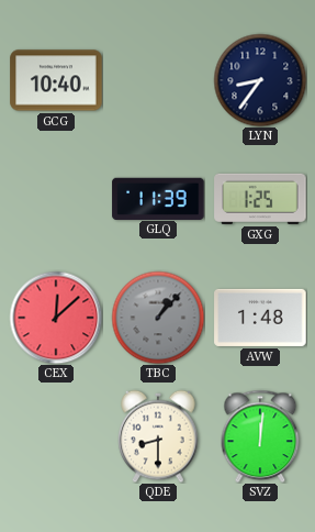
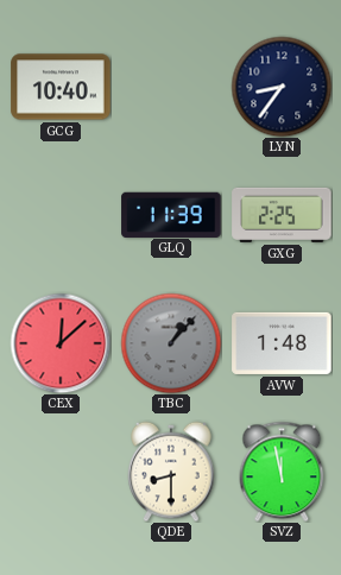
GXG: 1:25 -> 2:25
SVZ: 12:01 -> 11:58
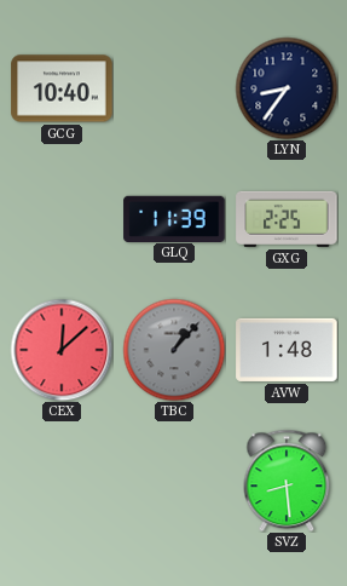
QDE: 8:30 -> none
SVZ: 11:58 -> 8:29
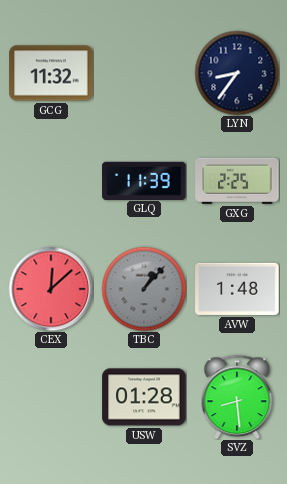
GCG: 10:40 -> 11:32
USW: none -> 01:28
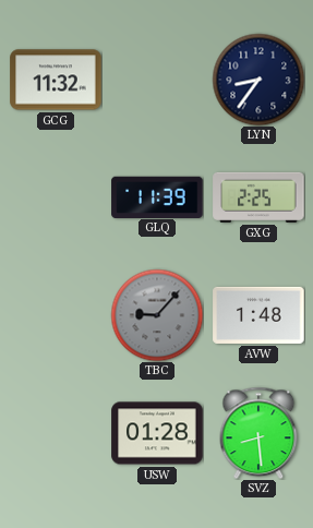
CEX: 12:08 -> none
TBC: 1:07 -> 9:07
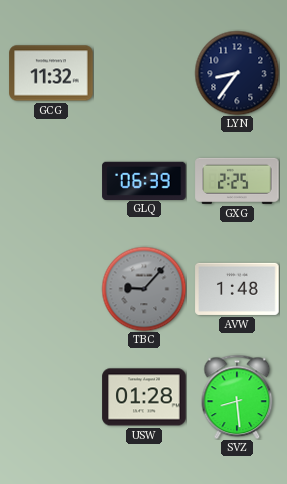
GLQ: 11:39 -> 06:39
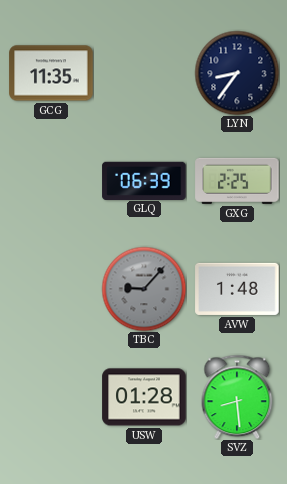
GCG: 11:32 -> 11:35
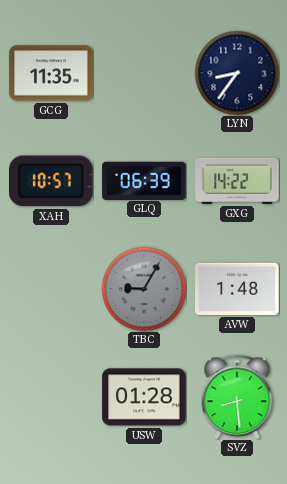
XAH: none -> 10:57
GXG: 2:25 -> 14:22
TBC: 9:07 -> 9:05
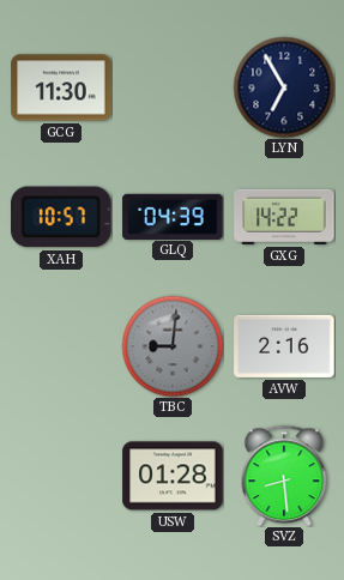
GCG: 11:35 -> 11:30
LYN: 8:36 -> 6:55
GLQ: 06:39 -> 04:39
TBC: 9:05 -> 9:01
AVW: 1:48 -> 2:16
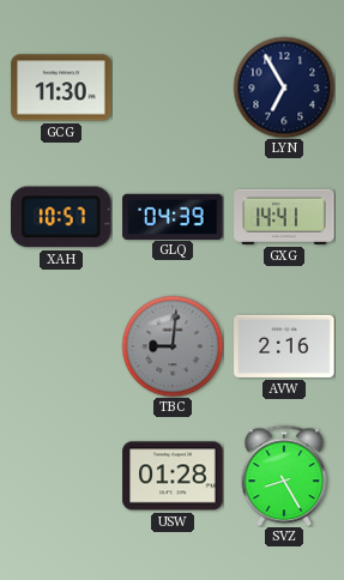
GXG: 14:22 -> 14:41
SVZ: 8:29 -> 8:25
